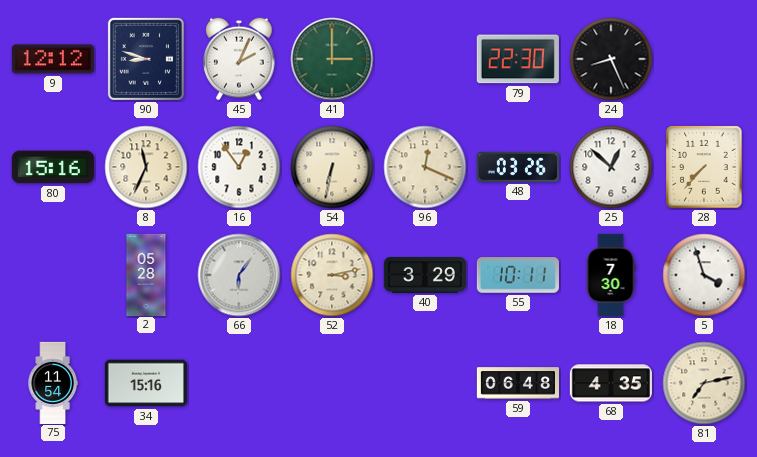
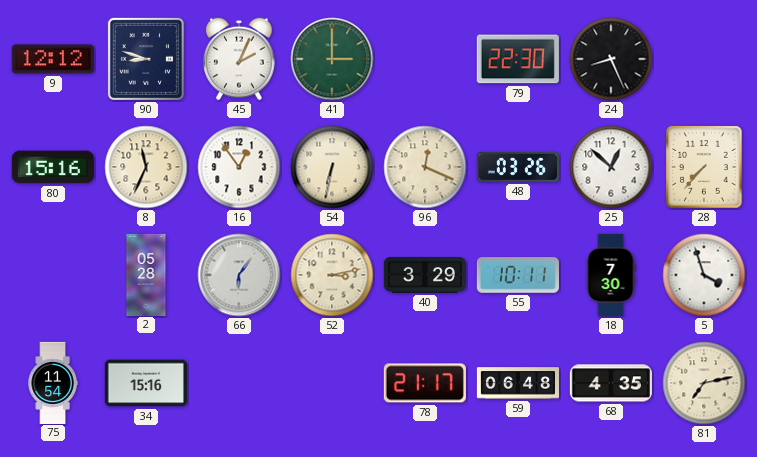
78: none -> 21:17
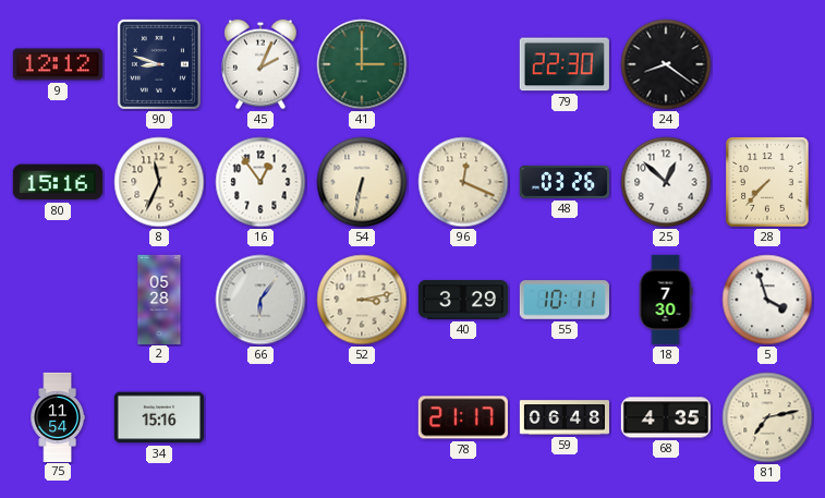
24: 8:26 -> 8:21
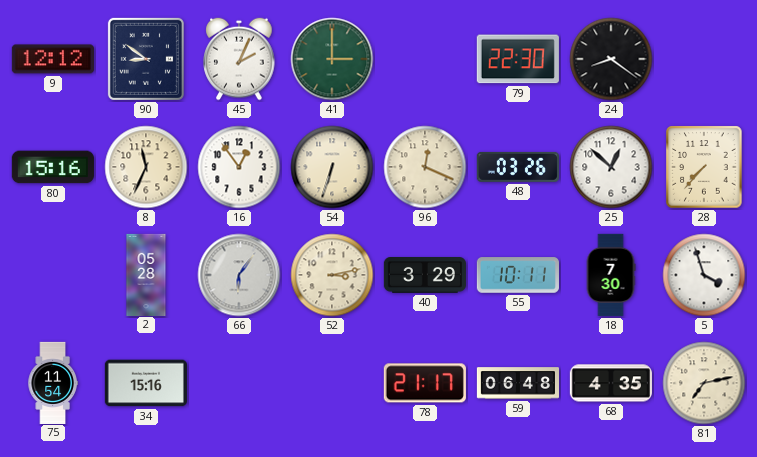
90: 8:48 -> 8:51
54: 6:32 -> 6:33
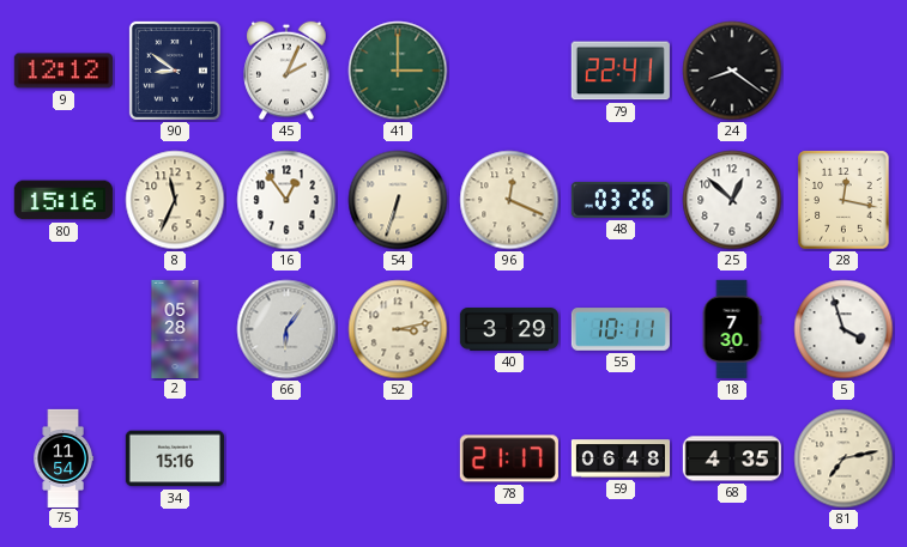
79: 22:30 -> 22:41
28: 7:37 -> 12:17
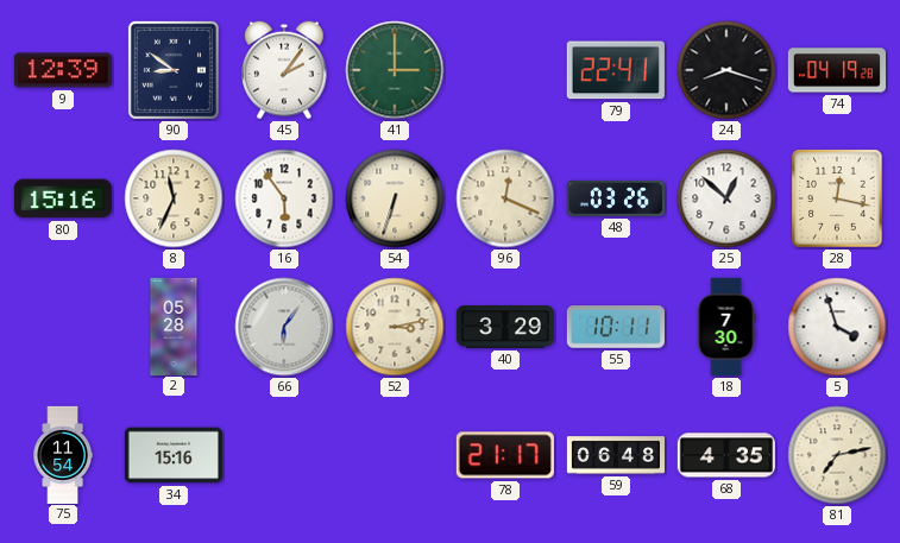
9: 12:12 -> 12:39
45: 2:04 -> 2:06
24: 8:21 -> 8:18
74: none -> 04:19
16: 12:54 -> 5:54
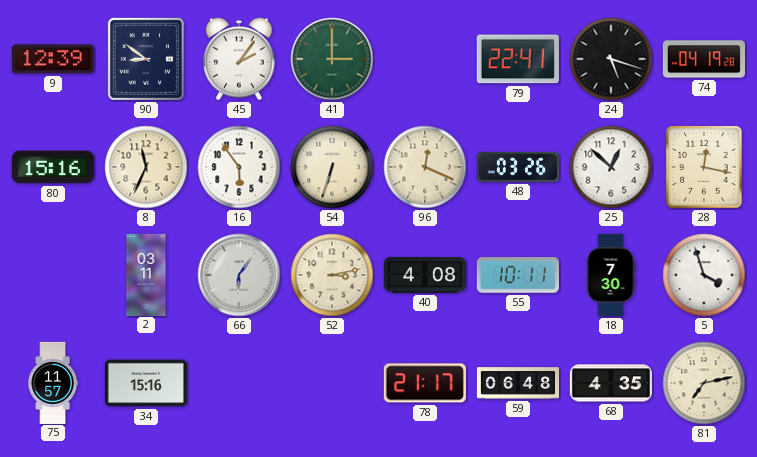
24: 8:18 -> 5:18
2: 05:28 -> 03:11
40: 3:29 -> 4:08
75: 11:54 -> 11:57
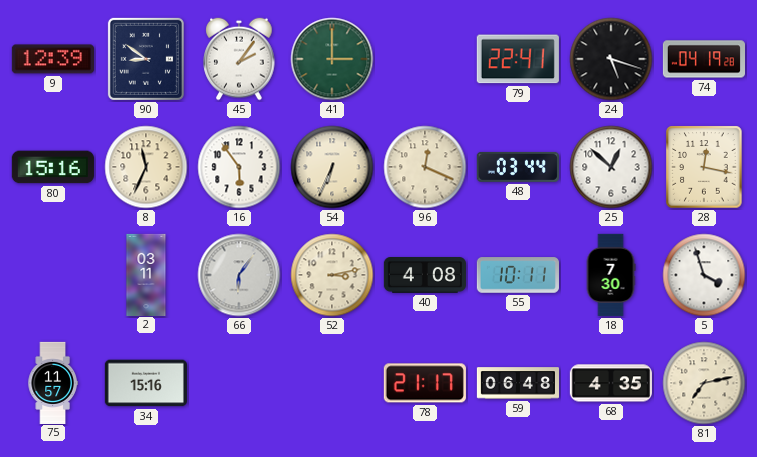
54: 6:33 -> 6:34
48: 03:26 -> 03:44
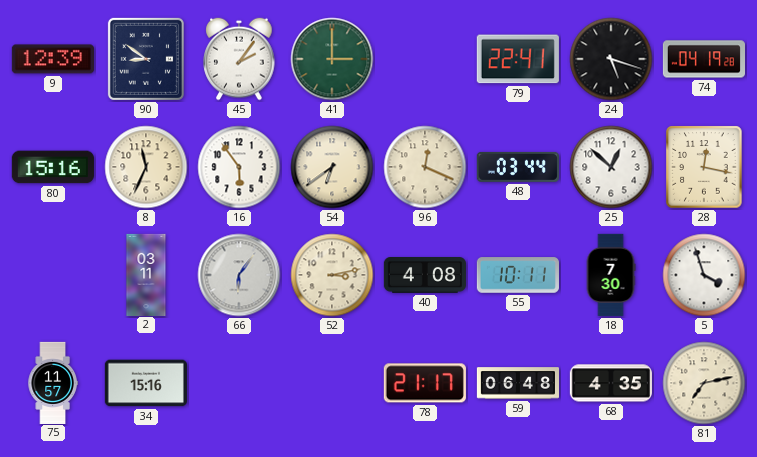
54: 6:34 -> 6:39
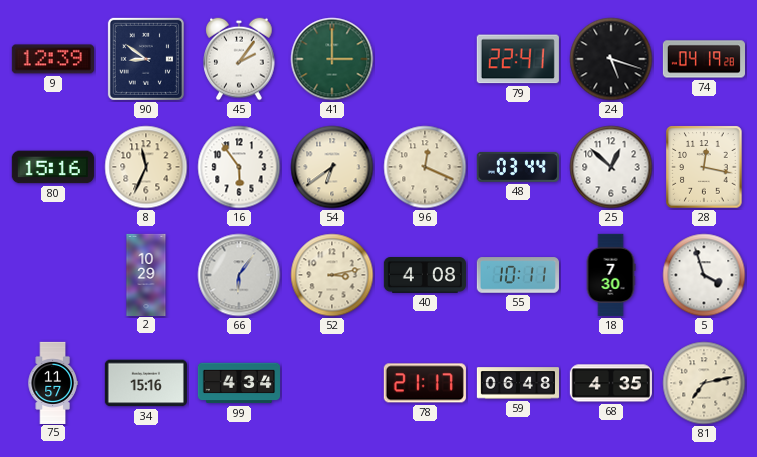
2: 03:11 -> 10:29
99: none -> 4:34
